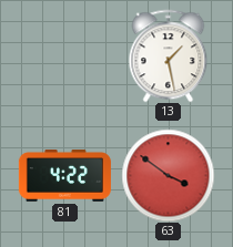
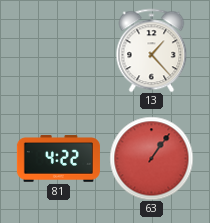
13: 1:28 -> 1:23
63: 3:51 -> 1:06
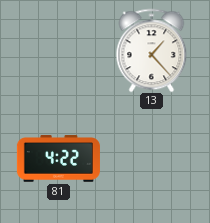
63: 1:06 -> none
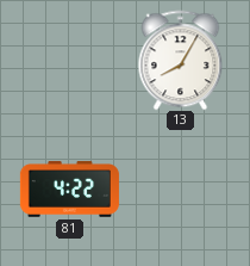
13: 1:23 -> 8:05
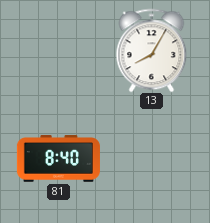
81: 4:22 -> 8:40
